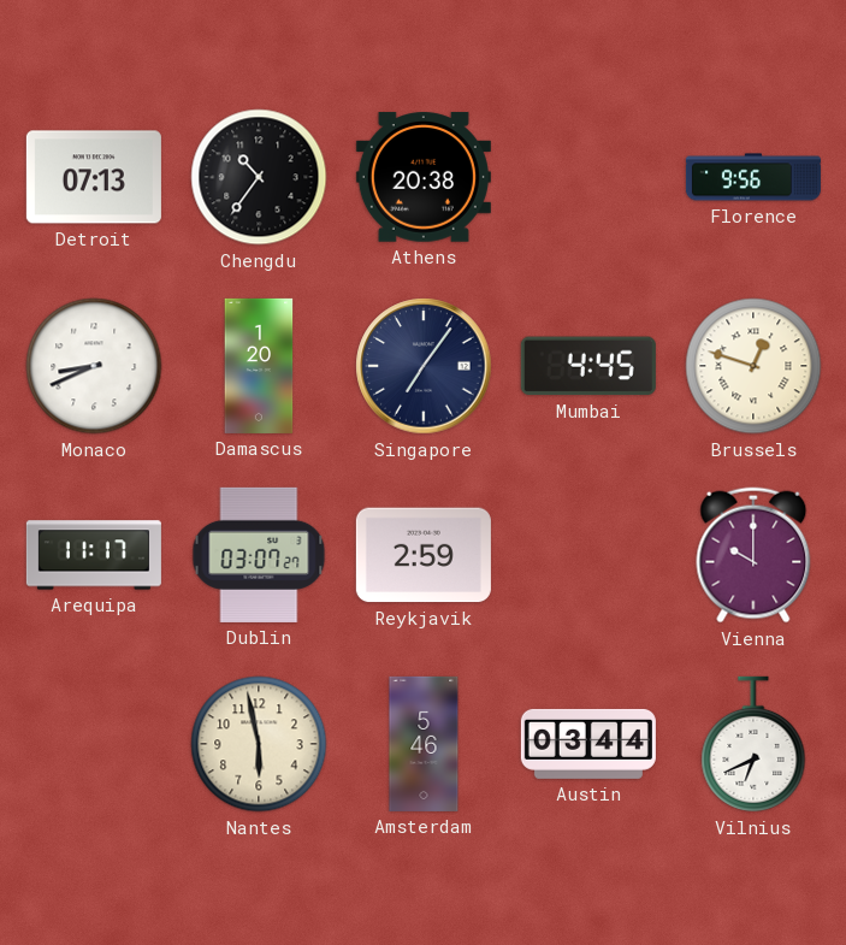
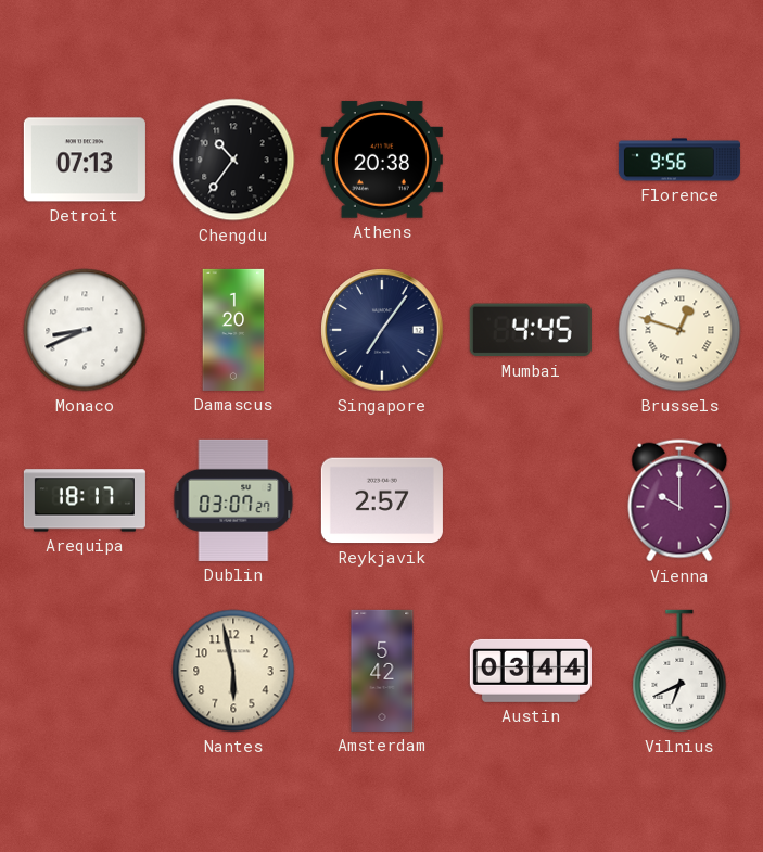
Arequipa: 11:17 -> 18:17
Reykjavik: 2:59 -> 2:57
Amsterdam: 5:46 -> 5:42
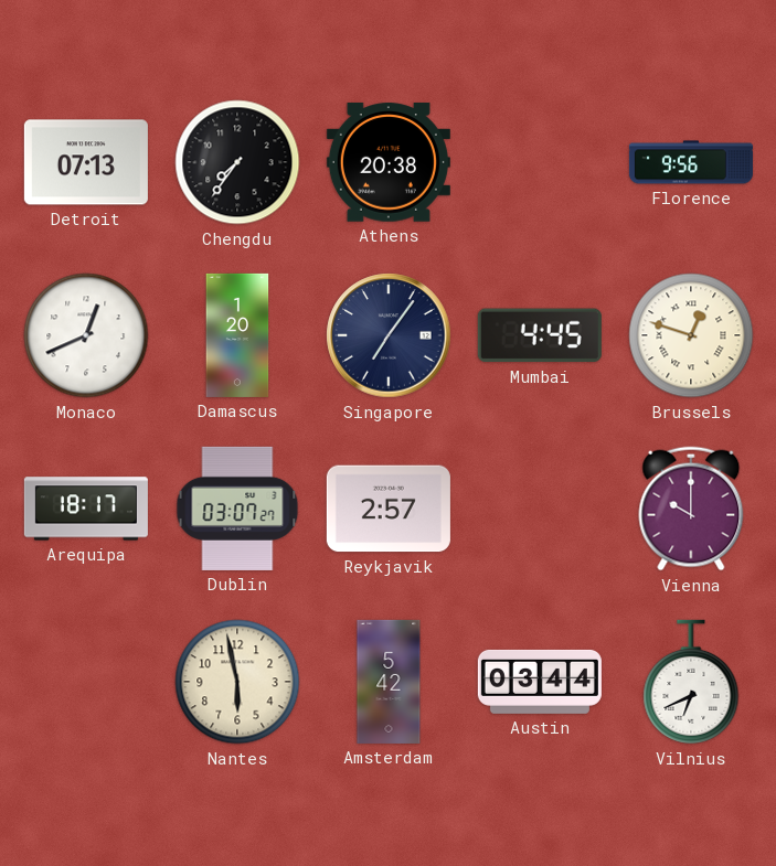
Chengdu: 10:36 -> 7:36
Monaco: 8:41 -> 12:41
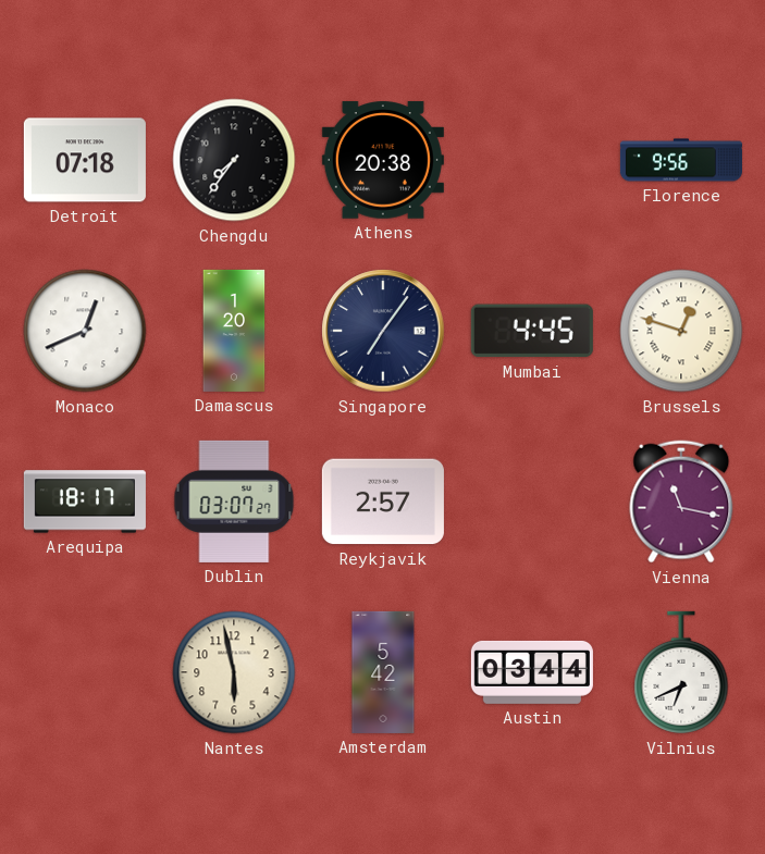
Detroit: 07:13 -> 07:18
Vienna: 10:00 -> 11:17
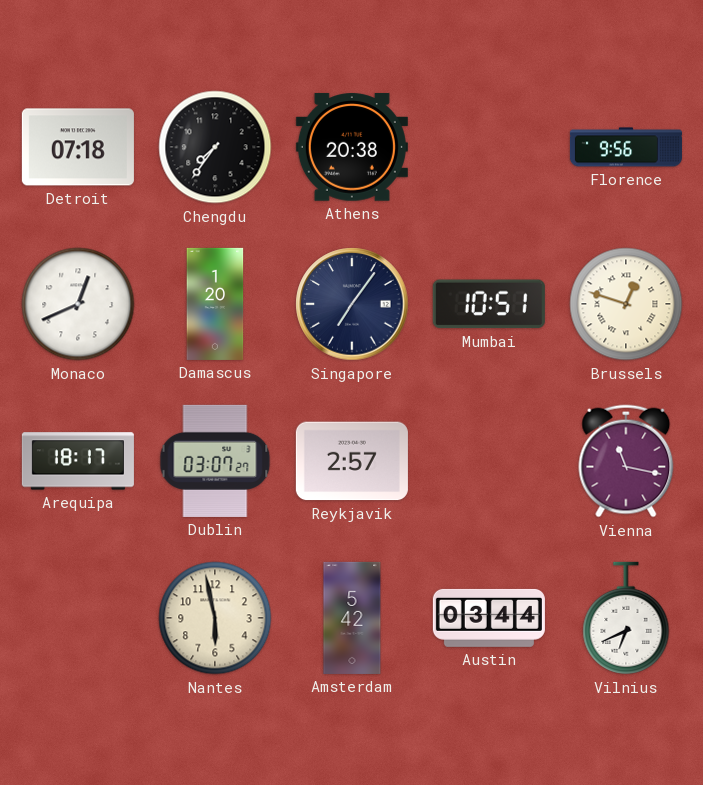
Mumbai: 4:45 -> 10:51
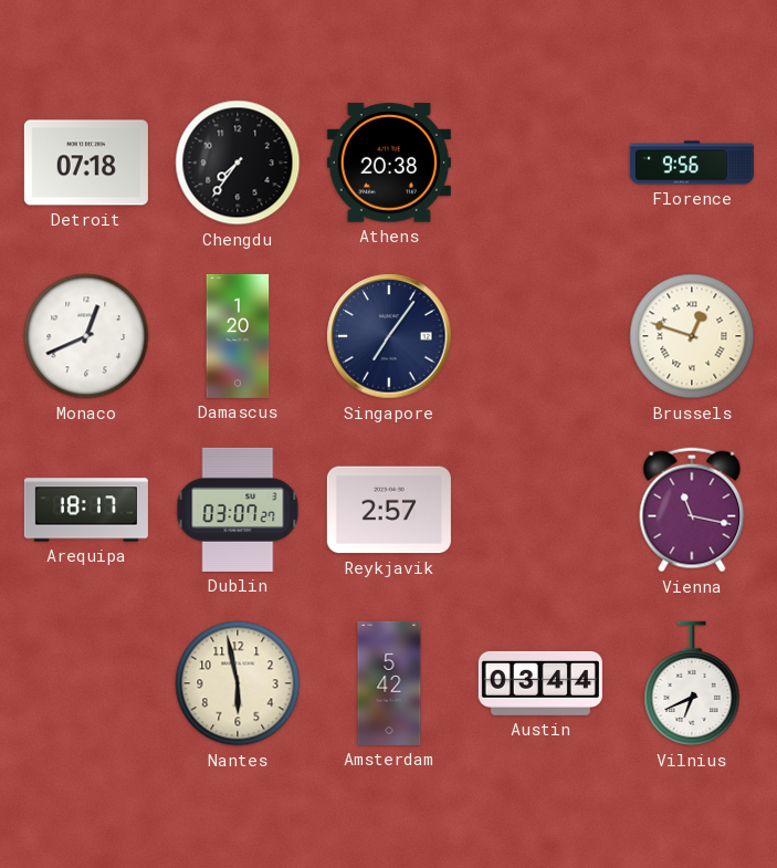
Mumbai: 10:51 -> none
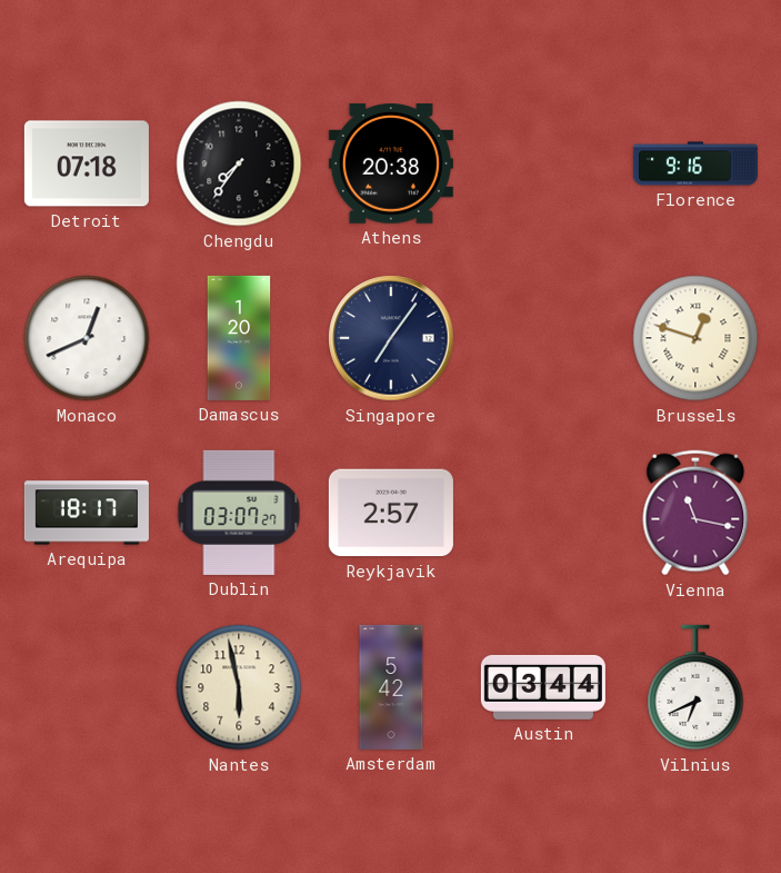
Florence: 9:56 -> 9:16
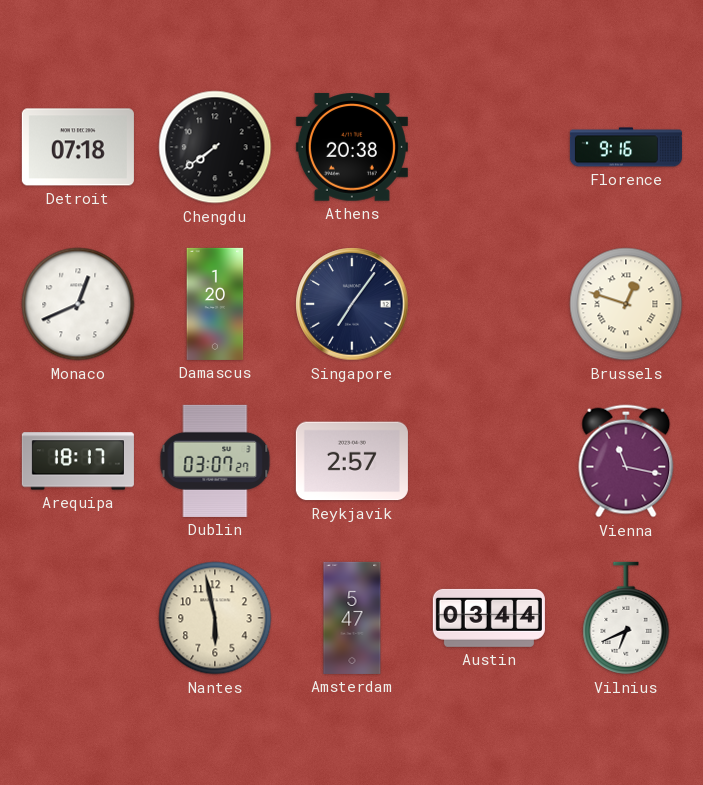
Chengdu: 7:36 -> 7:39
Amsterdam: 5:42 -> 5:47
